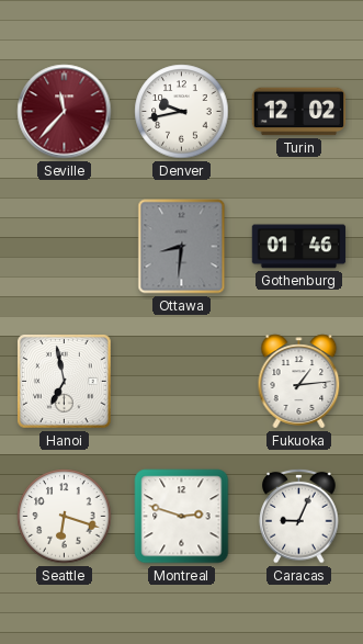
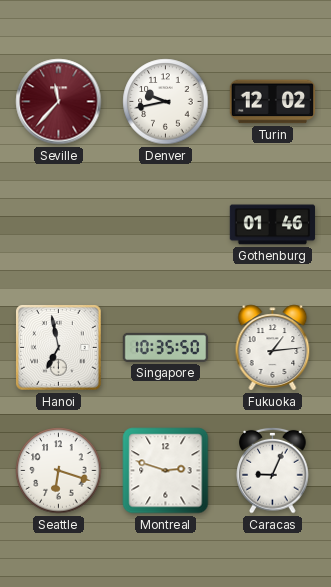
Ottawa: 8:31 -> none
Singapore: none -> 10:35
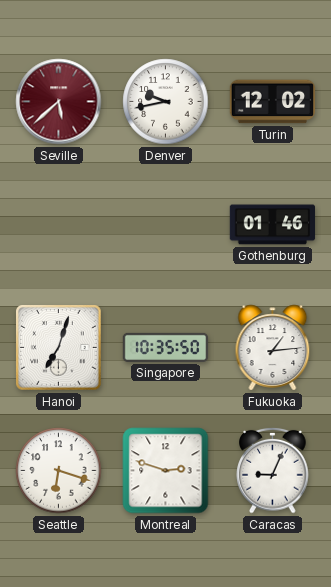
Seville: 11:37 -> 5:38
Hanoi: 6:58 -> 7:03
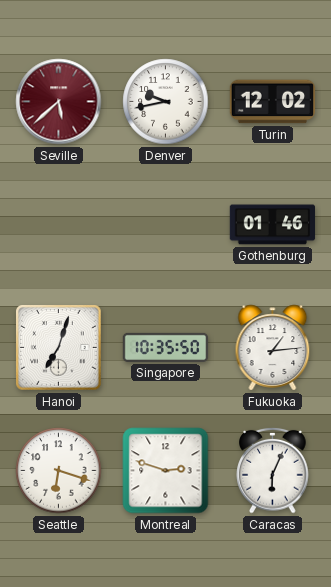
Caracas: 9:04 -> 6:04
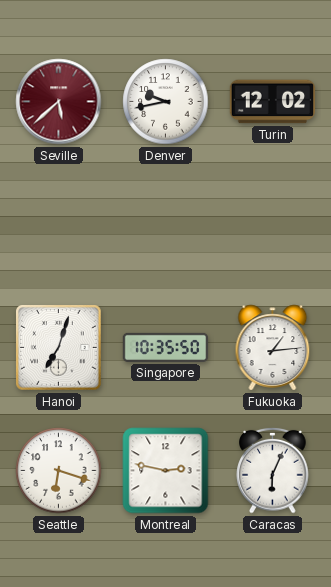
Gothenburg: 01:46 -> none
Montreal: 2:48 -> 2:47
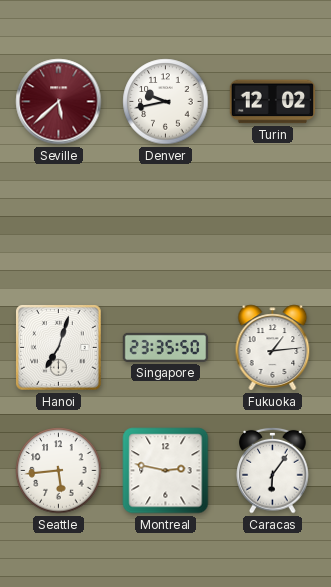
Singapore: 10:35 -> 23:35
Seattle: 6:18 -> 5:44
Caracas: 6:04 -> 6:06
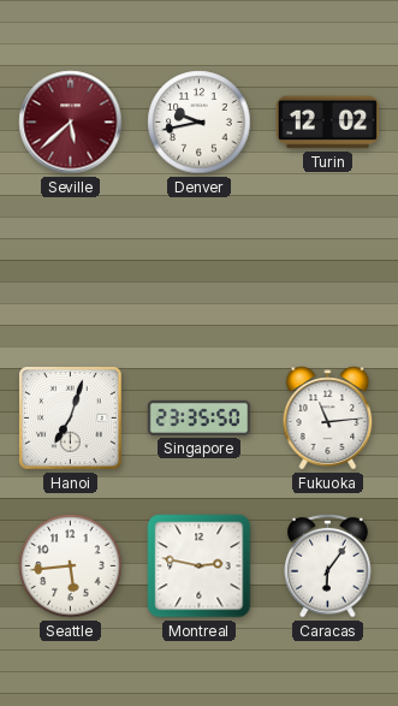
Fukuoka: 1:14 -> 11:14
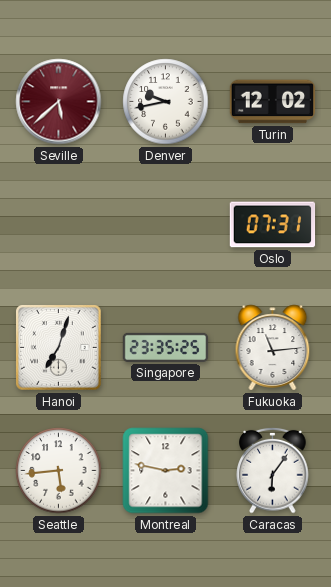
Oslo: none -> 07:31
Singapore: 23:35:50 -> 23:35:25
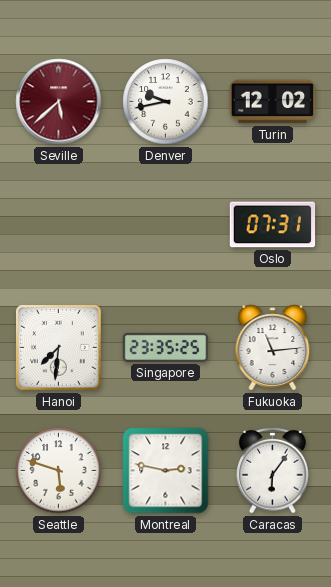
Hanoi: 7:03 -> 7:31
Seattle: 5:44 -> 5:48
